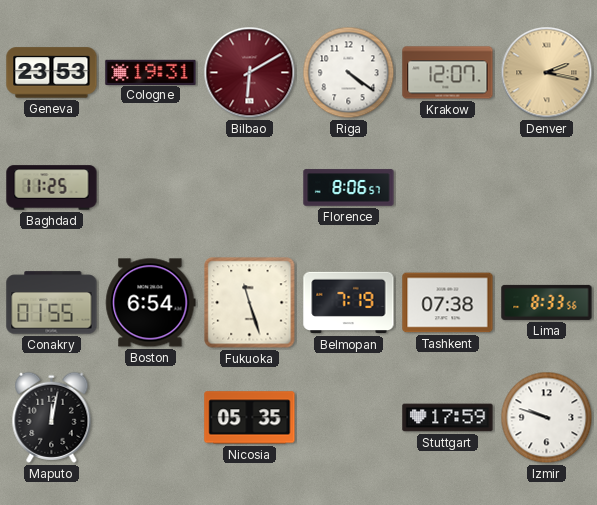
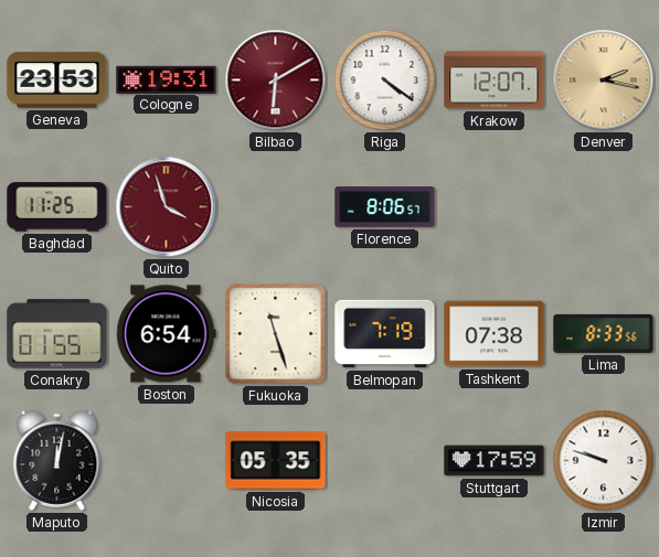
Quito: none -> 3:57
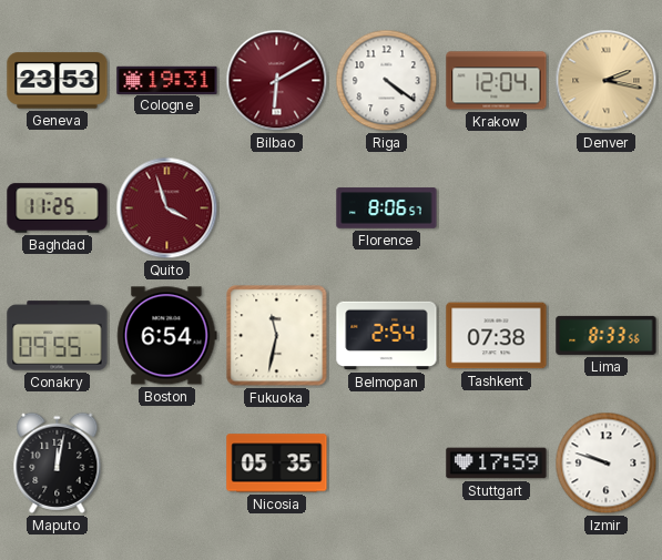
Krakow: 12:07 -> 12:04
Conakry: 01:55 -> 09:55
Fukuoka: 11:27 -> 11:32
Belmopan: 7:19 -> 2:54
